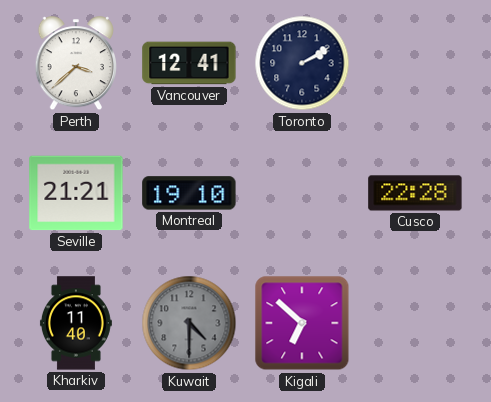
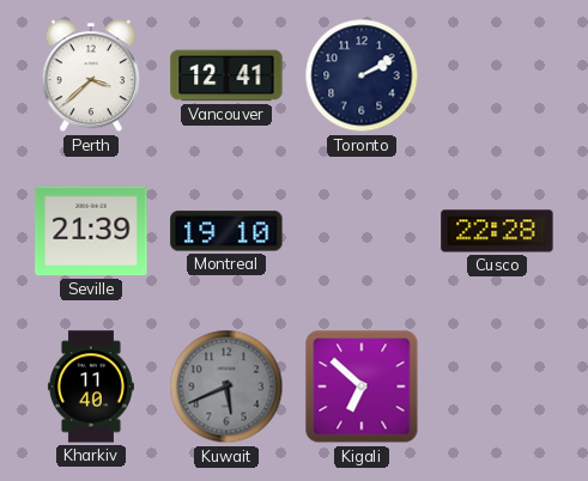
Seville: 21:21 -> 21:39
Kuwait: 4:30 -> 5:41
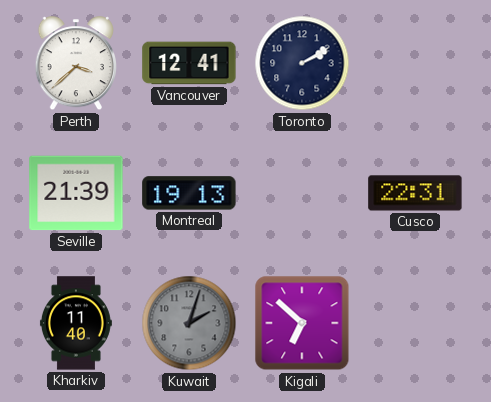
Montreal: 19:10 -> 19:13
Cusco: 22:28 -> 22:31
Kuwait: 5:41 -> 2:03
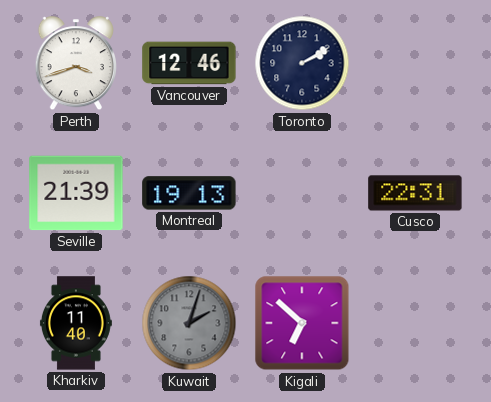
Perth: 3:38 -> 3:42
Vancouver: 12:41 -> 12:46
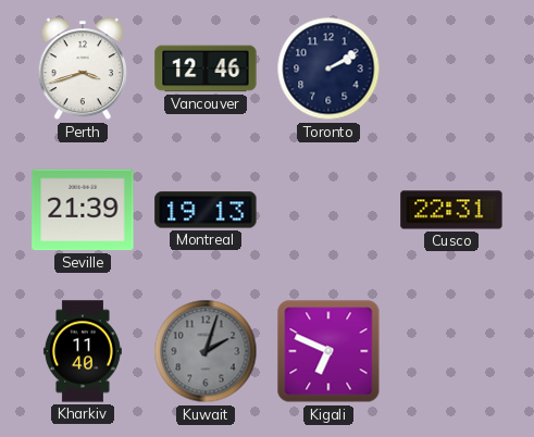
Kigali: 6:52 -> 6:49
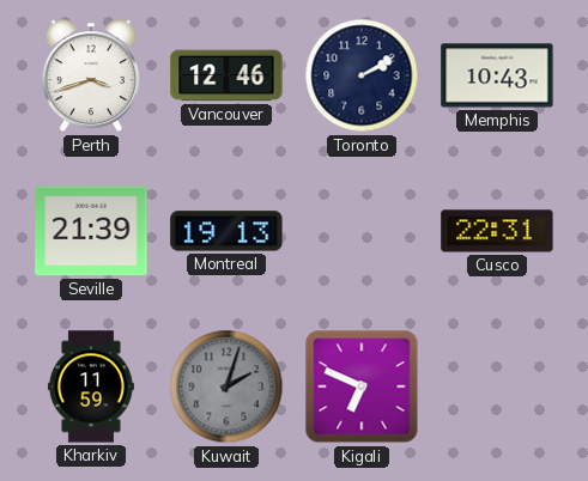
Memphis: none -> 10:43
Kharkiv: 11:40 -> 11:59
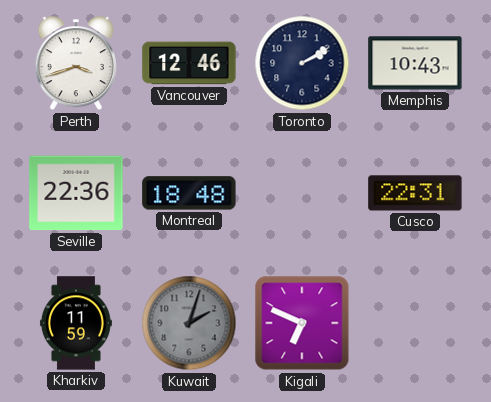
Seville: 21:39 -> 22:36
Montreal: 19:13 -> 18:48
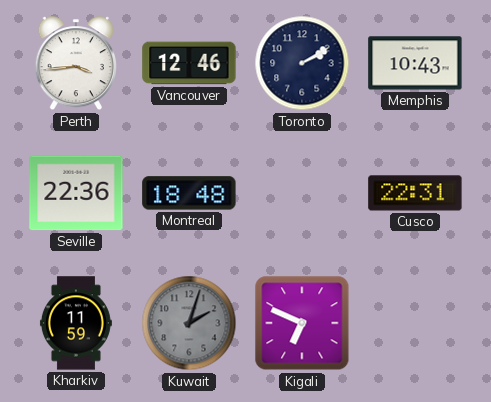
Perth: 3:42 -> 3:44
